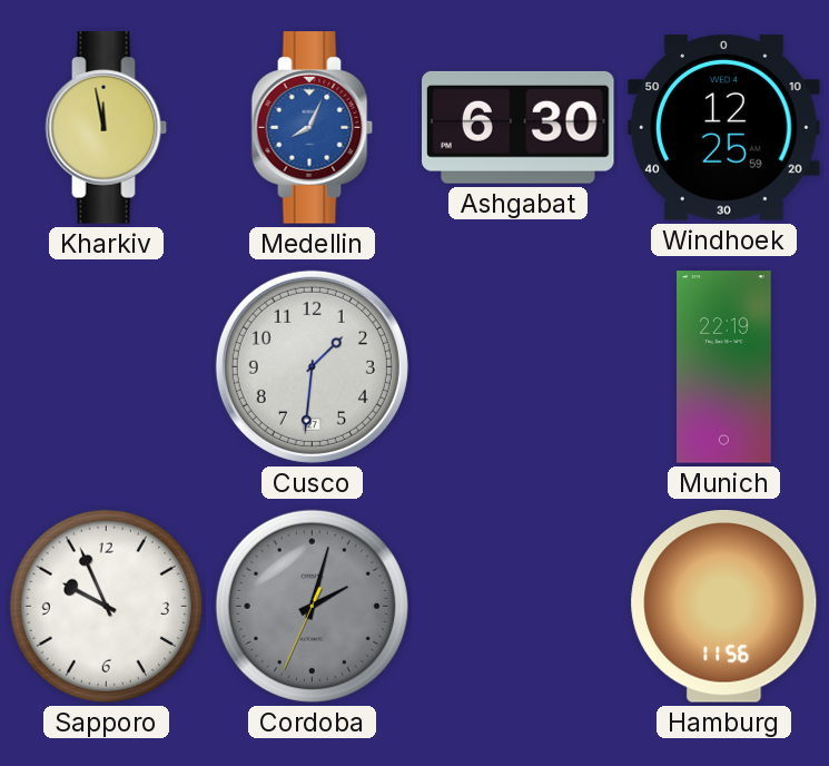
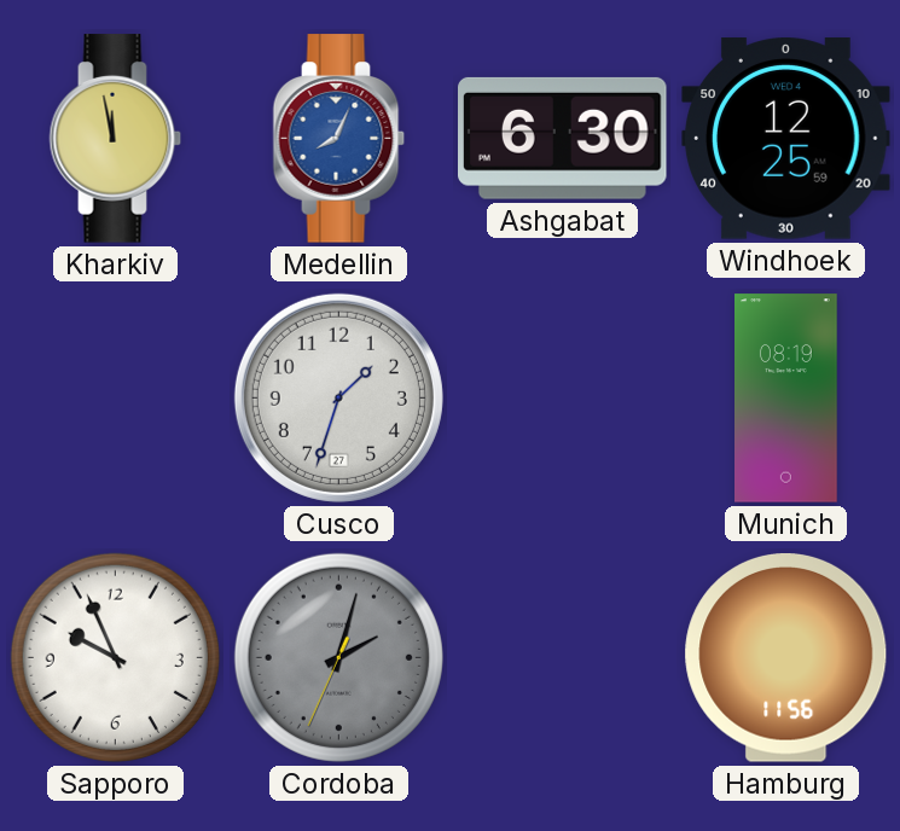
Cusco: 1:31 -> 1:33
Munich: 22:19 -> 08:19
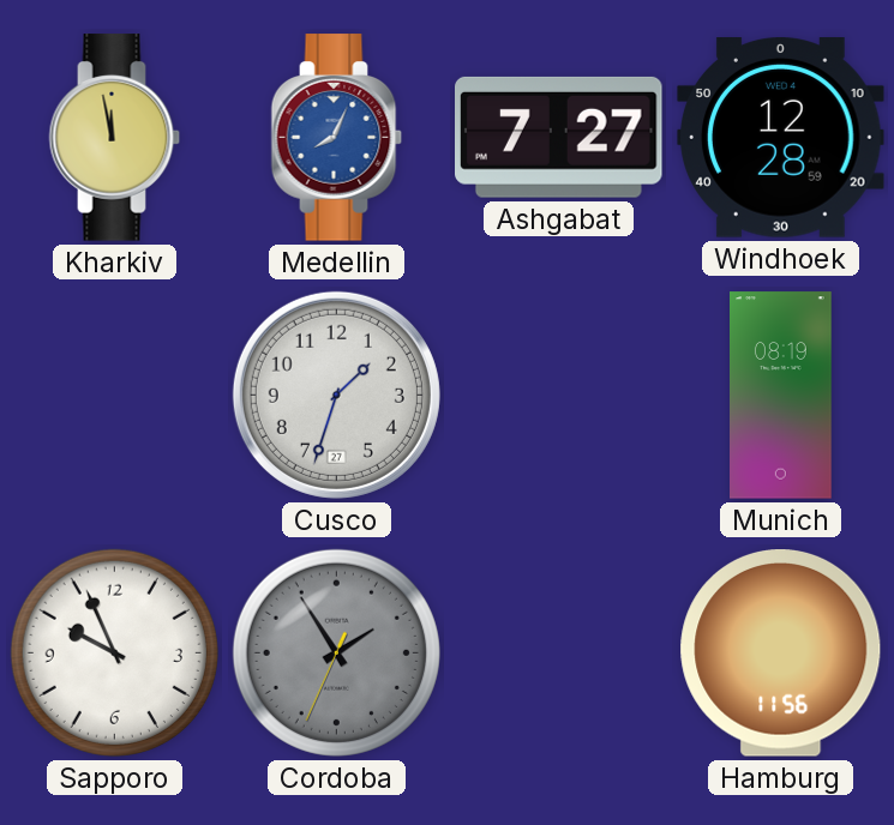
Ashgabat: 6:30 -> 7:27
Windhoek: 12:25 -> 12:28
Cordoba: 2:02 -> 1:54
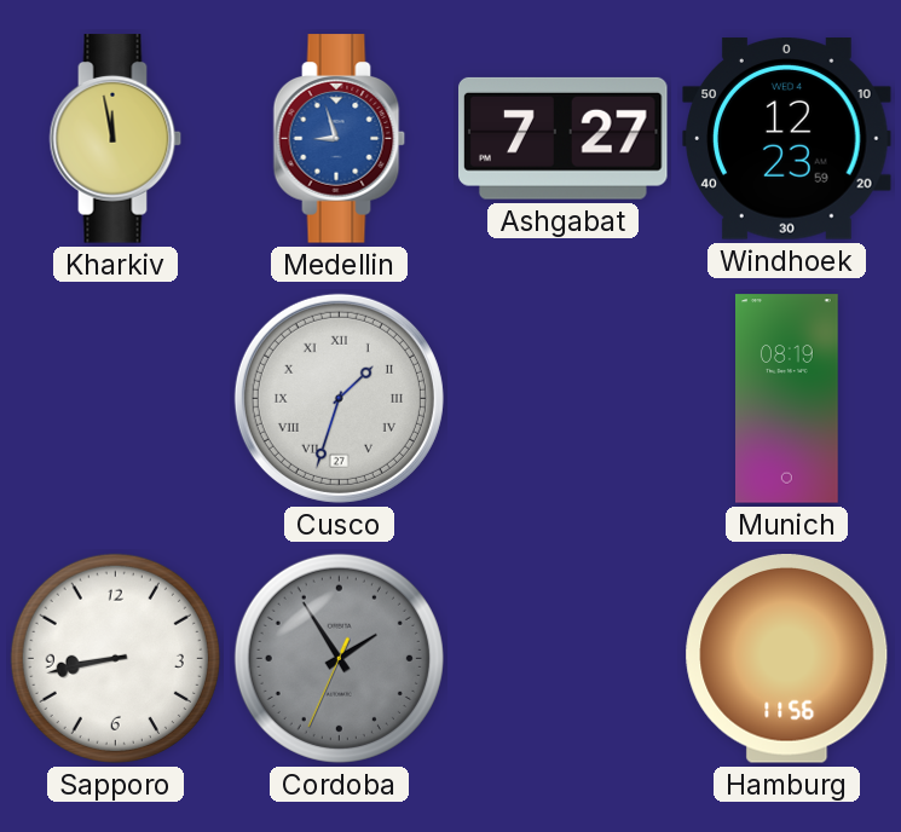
Medellin: 8:04 -> 8:57
Windhoek: 12:28 -> 12:23
Cusco numerals: Arabic -> Roman
Sapporo: 9:56 -> 8:43
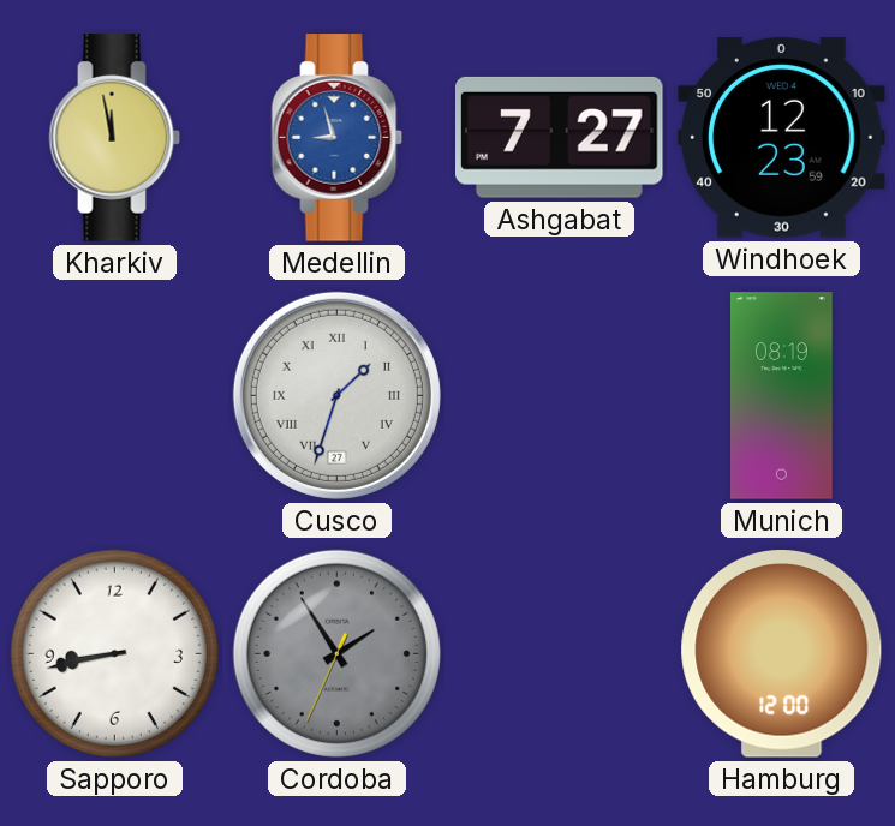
Hamburg: 11:56 -> 12:00
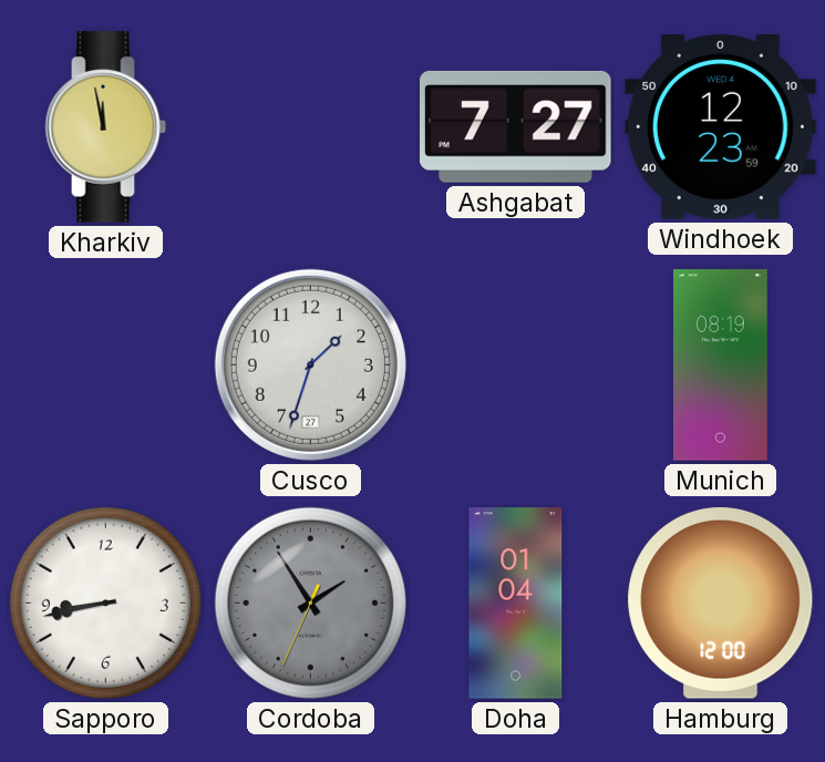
Medellin: 8:57 -> none
Cusco numerals: Roman -> Arabic
Doha: none -> 01:04
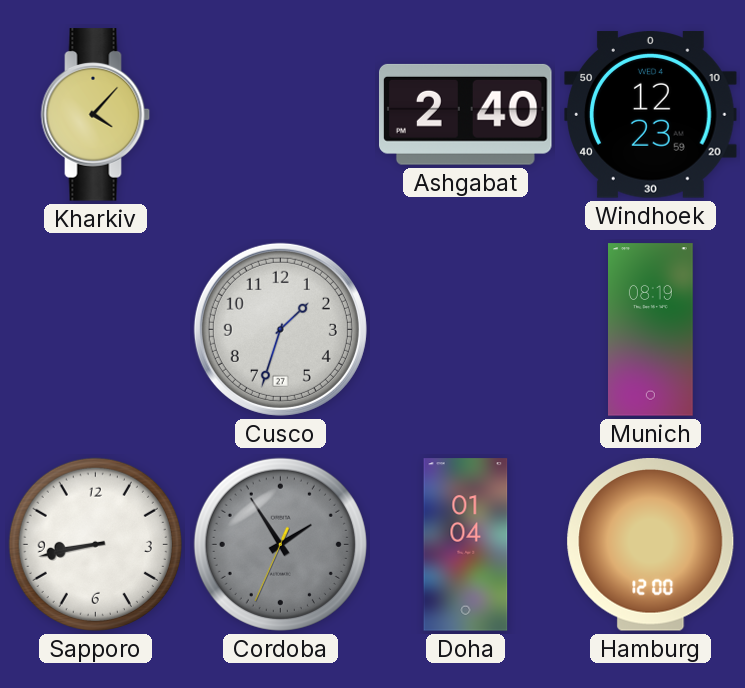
Kharkiv: 11:58 -> 4:07
Ashgabat: 7:27 -> 2:40
